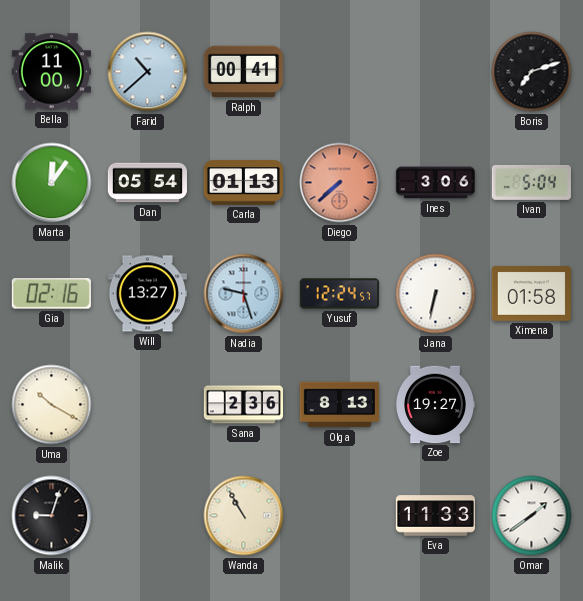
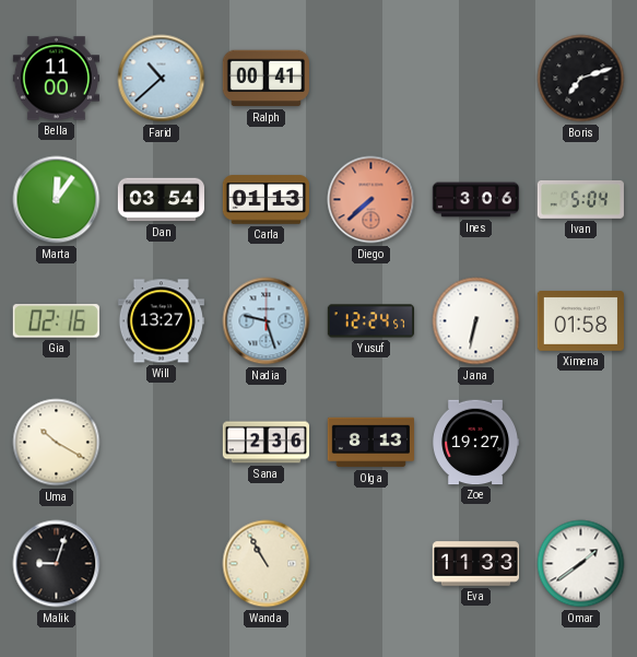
Dan: 05:54 -> 03:54
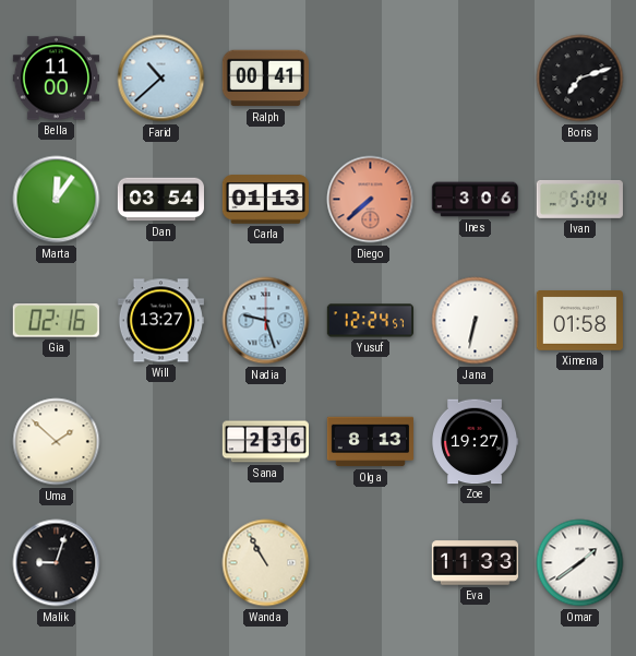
Uma: 10:20 -> 1:52
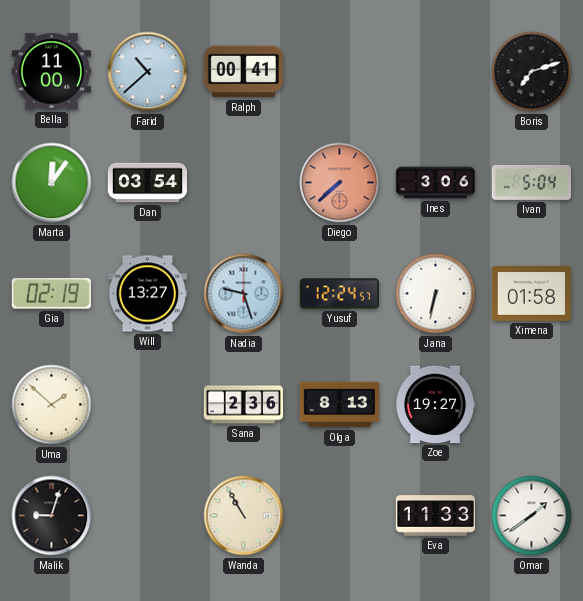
Carla: 01:13 -> none
Gia: 02:16 -> 02:19
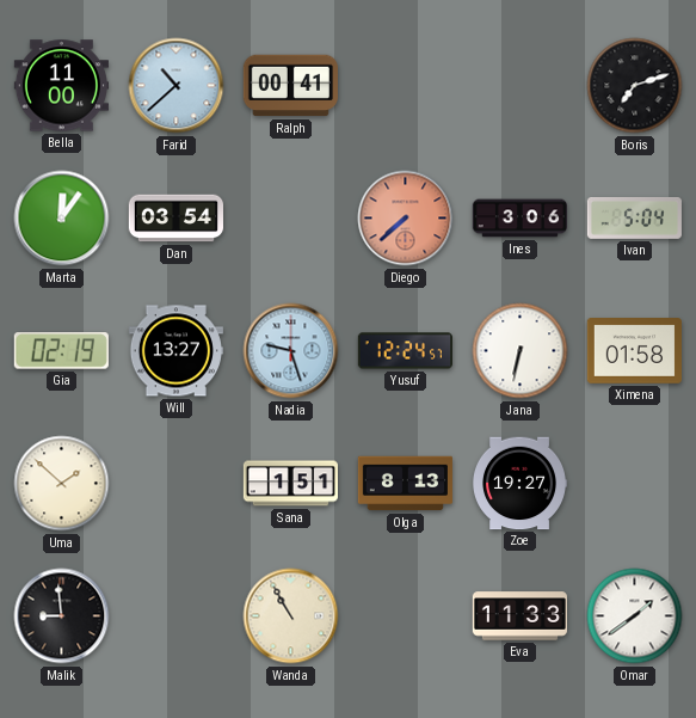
Sana: 2:36 -> 1:51
Malik: 9:03 -> 8:59
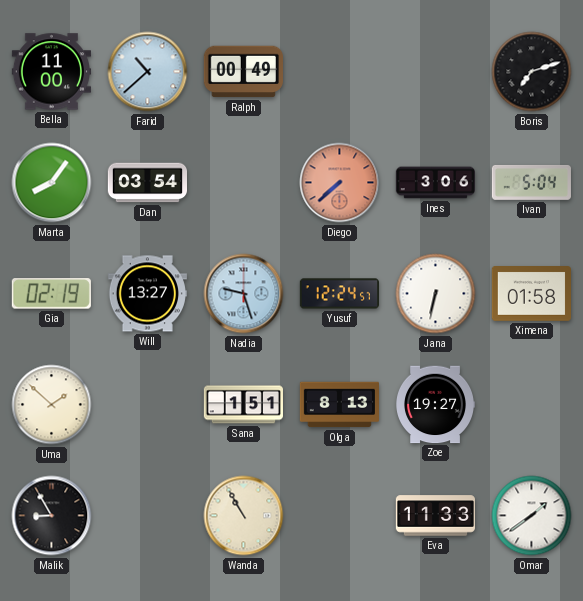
Ralph: 00:41 -> 00:49
Marta: 12:06 -> 8:06
Malik: 8:59 -> 8:55
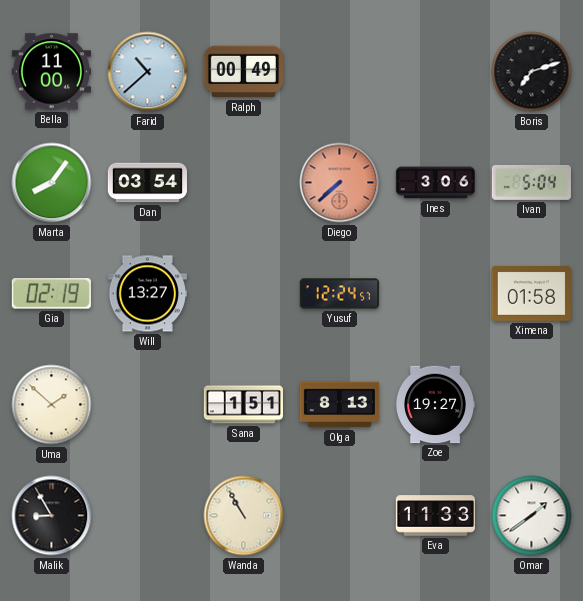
Nadia: 9:27 -> none
Jana: 6:32 -> none
